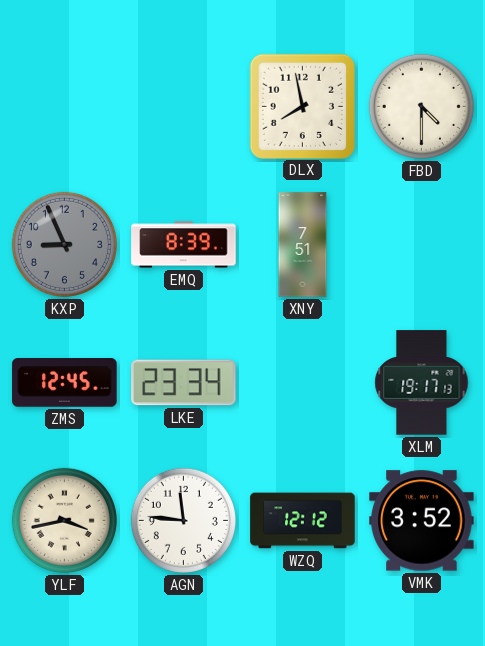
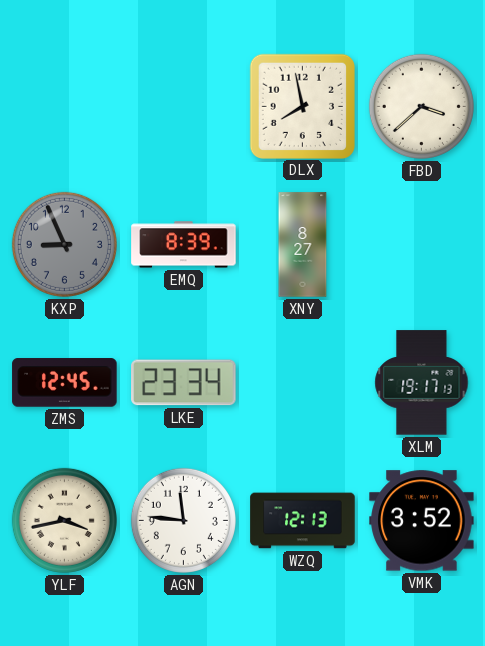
FBD: 4:30 -> 3:38
XNY: 7:51 -> 8:27
WZQ: 12:12 -> 12:13
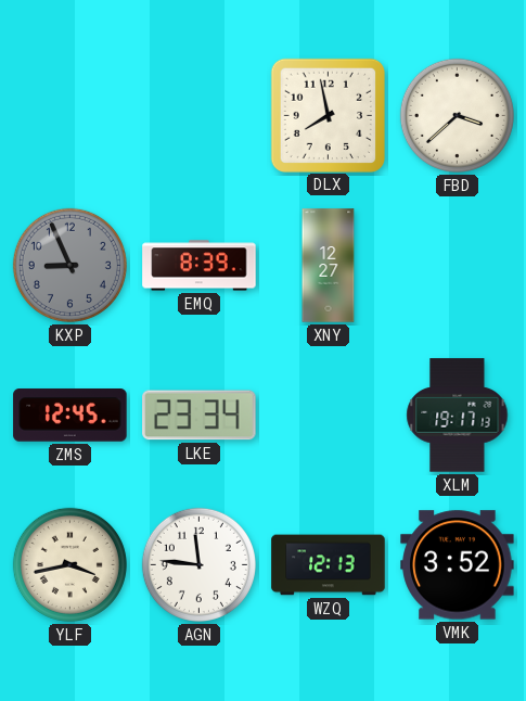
XNY: 8:27 -> 12:27
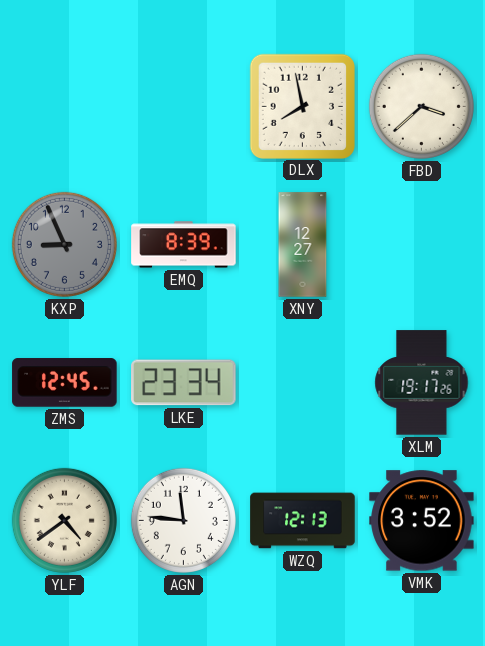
XLM: 19:17:13 -> 19:17:26
YLF: 3:43 -> 4:39
